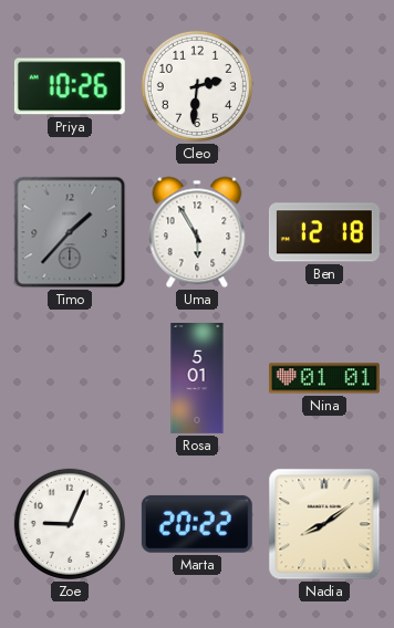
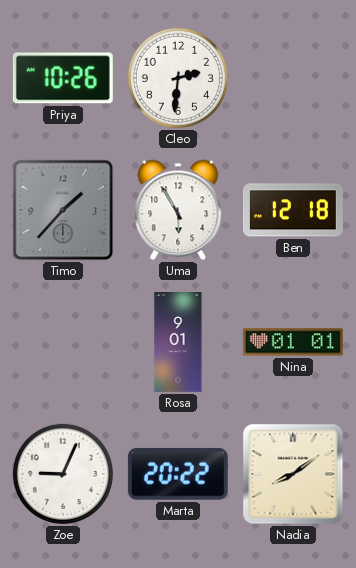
Rosa: 5:01 -> 9:01
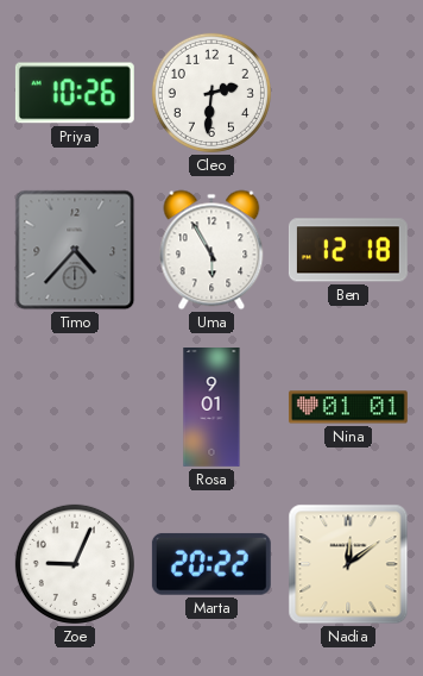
Timo: 1:37 -> 4:37
Nadia: 8:09 -> 12:09
